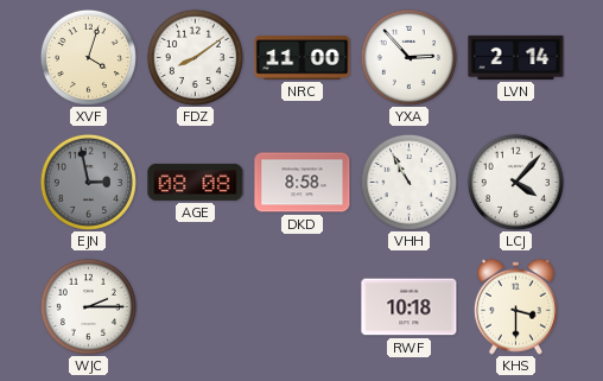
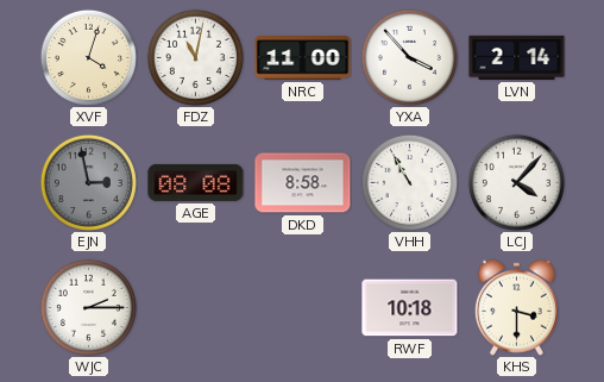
FDZ: 8:09 -> 11:02
YXA: 2:53 -> 3:53
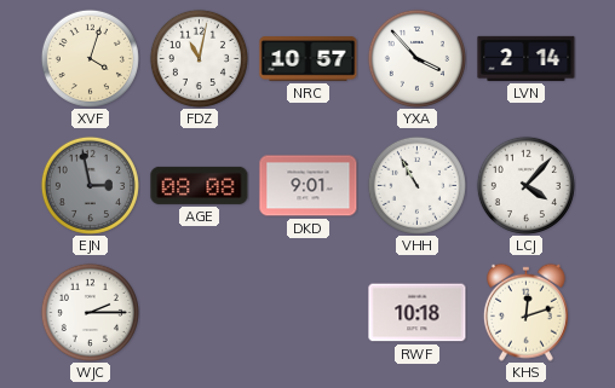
NRC: 11:00 -> 10:57
DKD: 8:58 -> 9:01
KHS: 3:30 -> 12:12
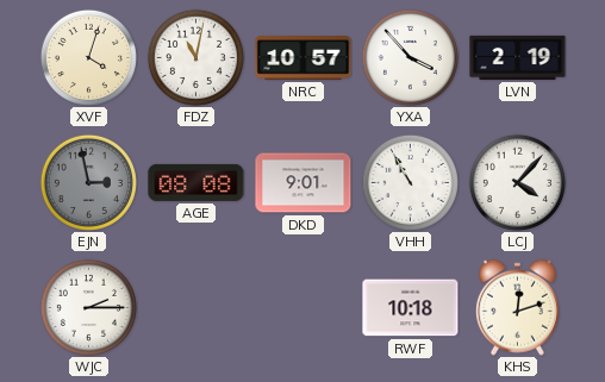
LVN: 2:14 -> 2:19
